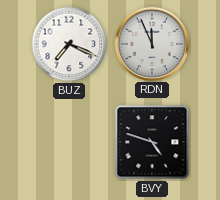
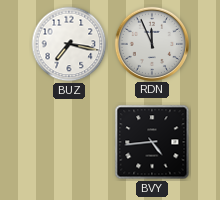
BUZ: 7:19 -> 7:17
BVY: 4:48 -> 4:44
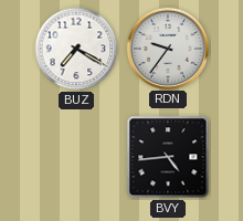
BUZ: 7:17 -> 7:20
RDN: 11:56 -> 9:36
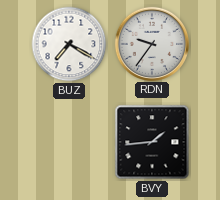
BVY: 4:44 -> 1:44
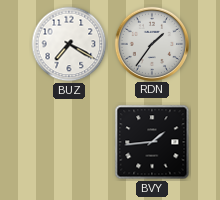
RDN: 9:36 -> 1:36
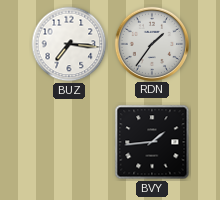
BUZ: 7:20 -> 7:16
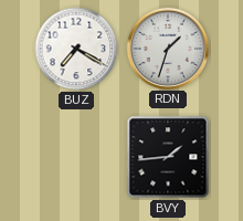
BUZ: 7:16 -> 7:20
RDN: 1:36 -> 1:33
